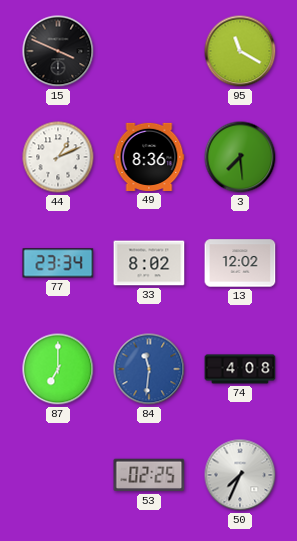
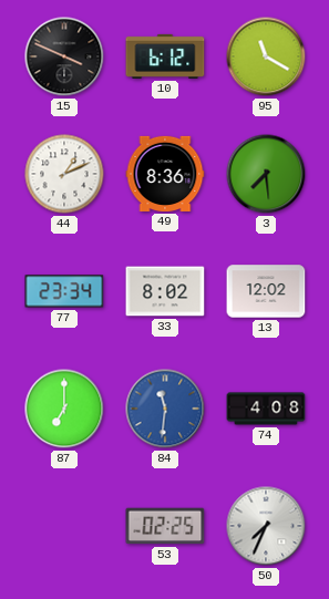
10: none -> 6:12
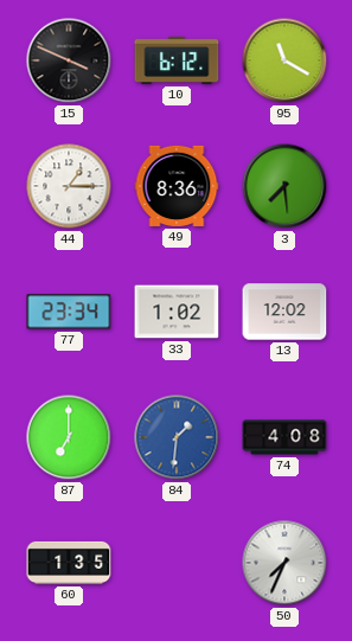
44: 1:11 -> 1:15
33: 8:02 -> 1:02
84: 11:31 -> 1:31
60: none -> 1:35
53: 02:25 -> none
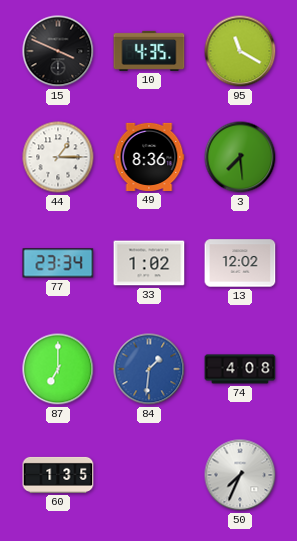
10: 6:12 -> 4:35
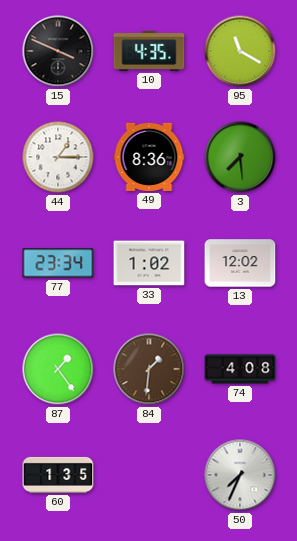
87: 7:00 -> 1:24
84 dial: blue -> brown
